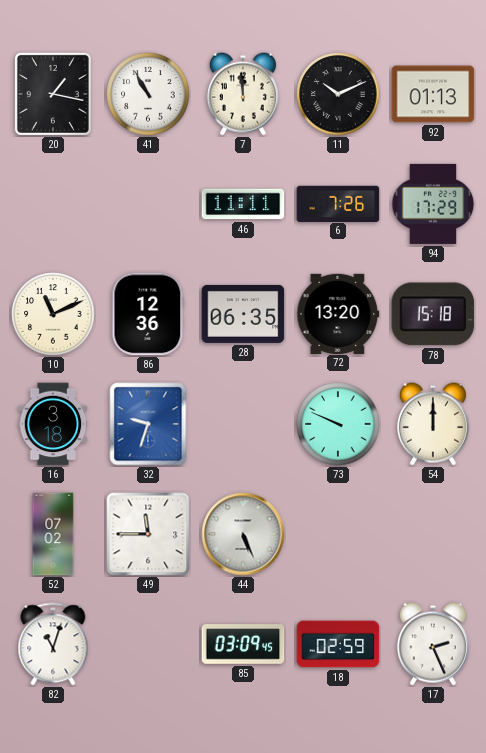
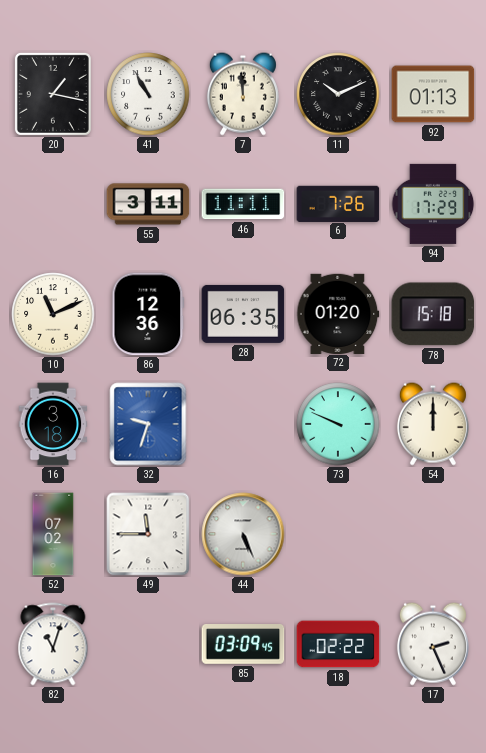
55: none -> 3:11
72: 13:20 -> 01:20
18: 02:59 -> 02:22
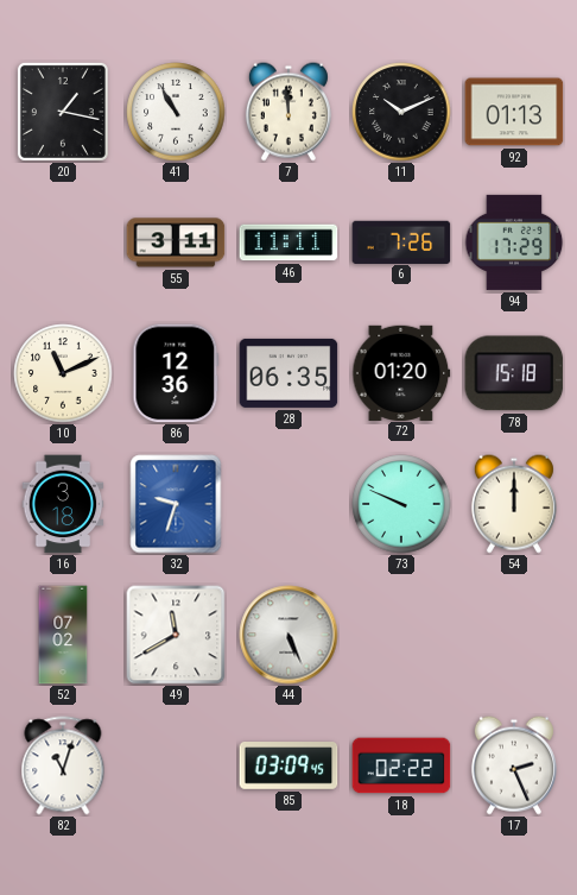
49: 11:45 -> 11:40
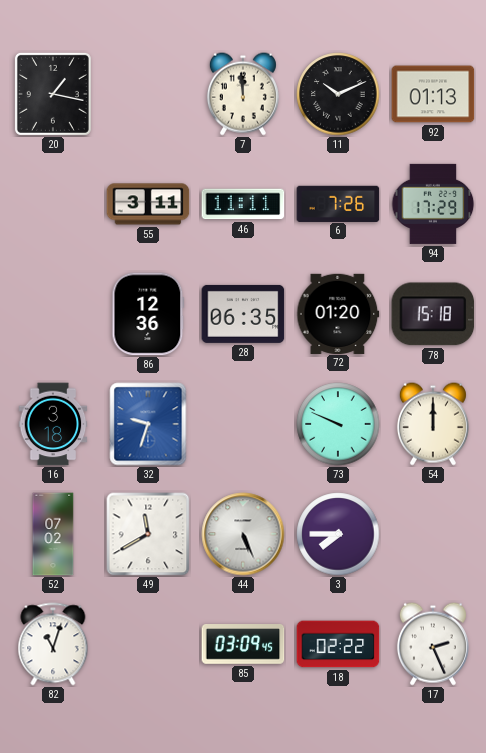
41: 10:55 -> none
10: 11:11 -> none
3: none -> 7:45
